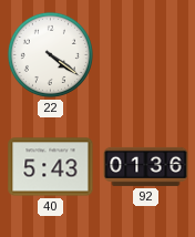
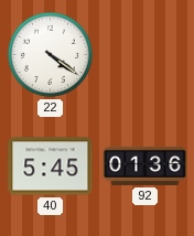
40: 5:43 -> 5:45
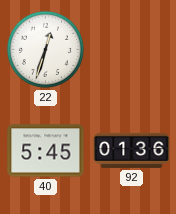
22: 4:21 -> 12:33
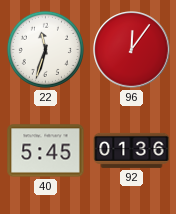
22: 12:33 -> 11:33
96: none -> 12:06
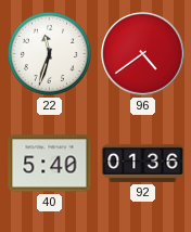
96: 12:06 -> 4:39
40: 5:45 -> 5:40
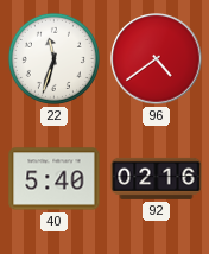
92: 01:36 -> 02:16
